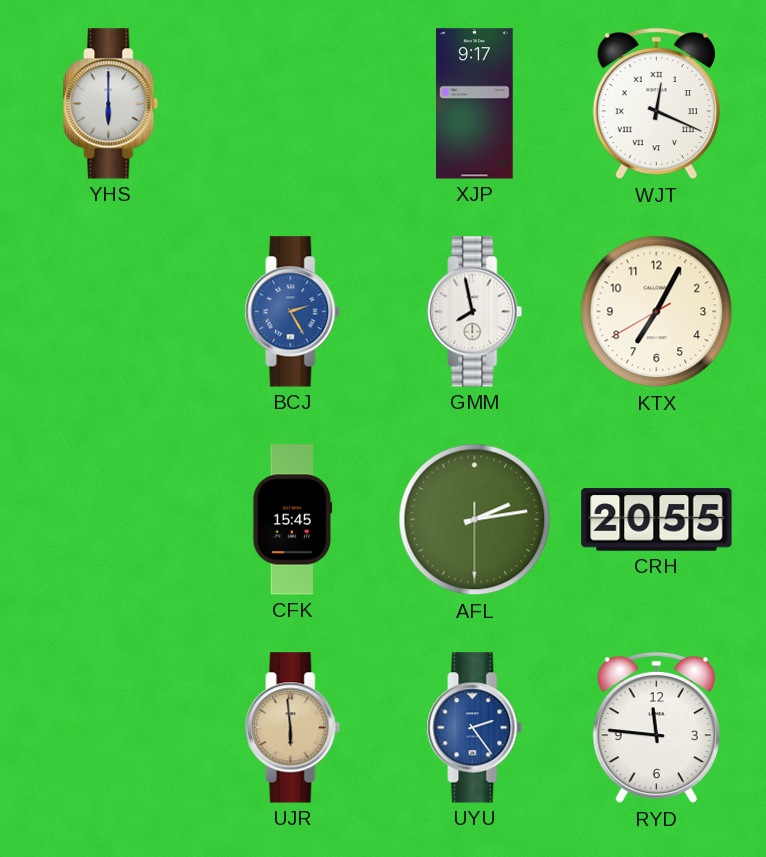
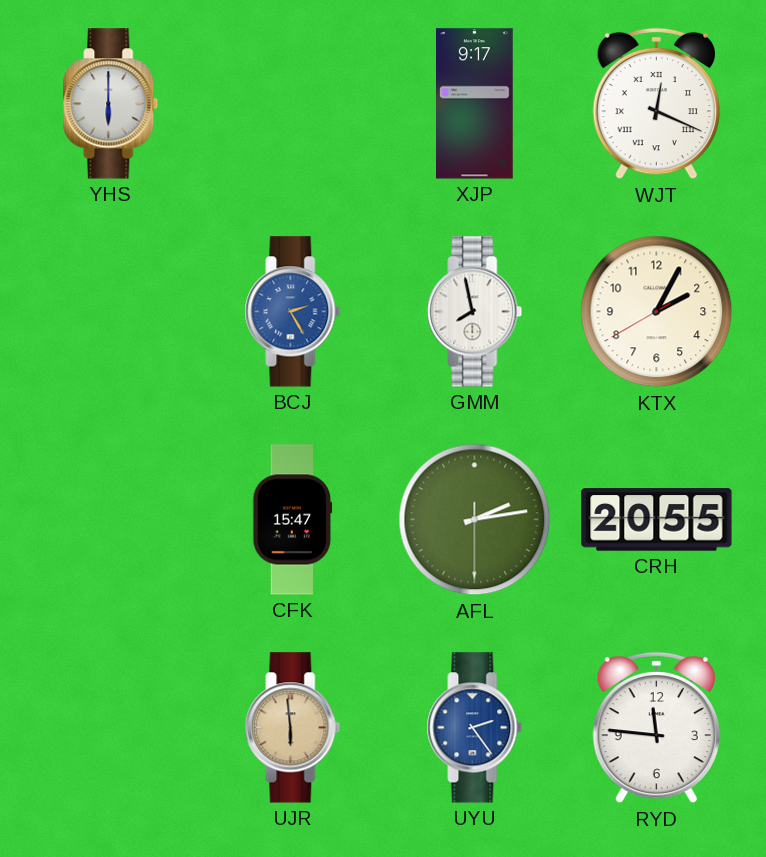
KTX: 7:04 -> 2:04
CFK: 15:45 -> 15:47
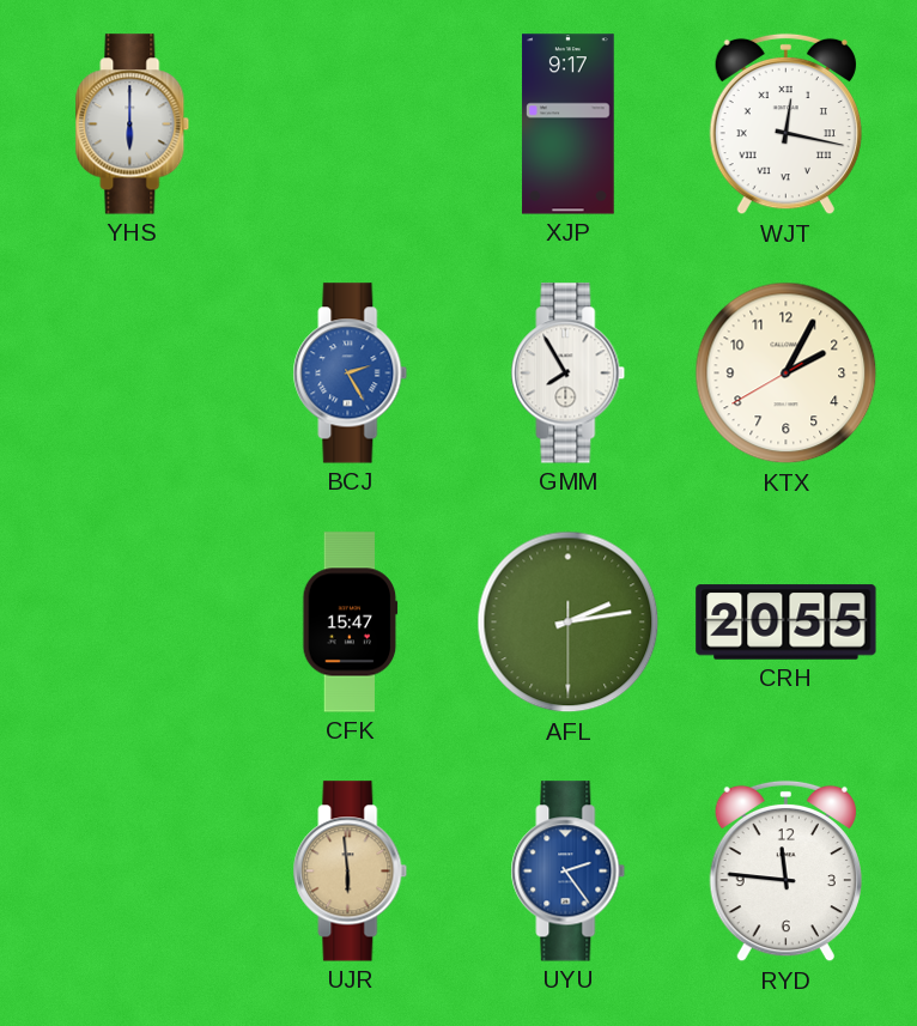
WJT: 12:19 -> 12:17
GMM: 7:58 -> 7:55
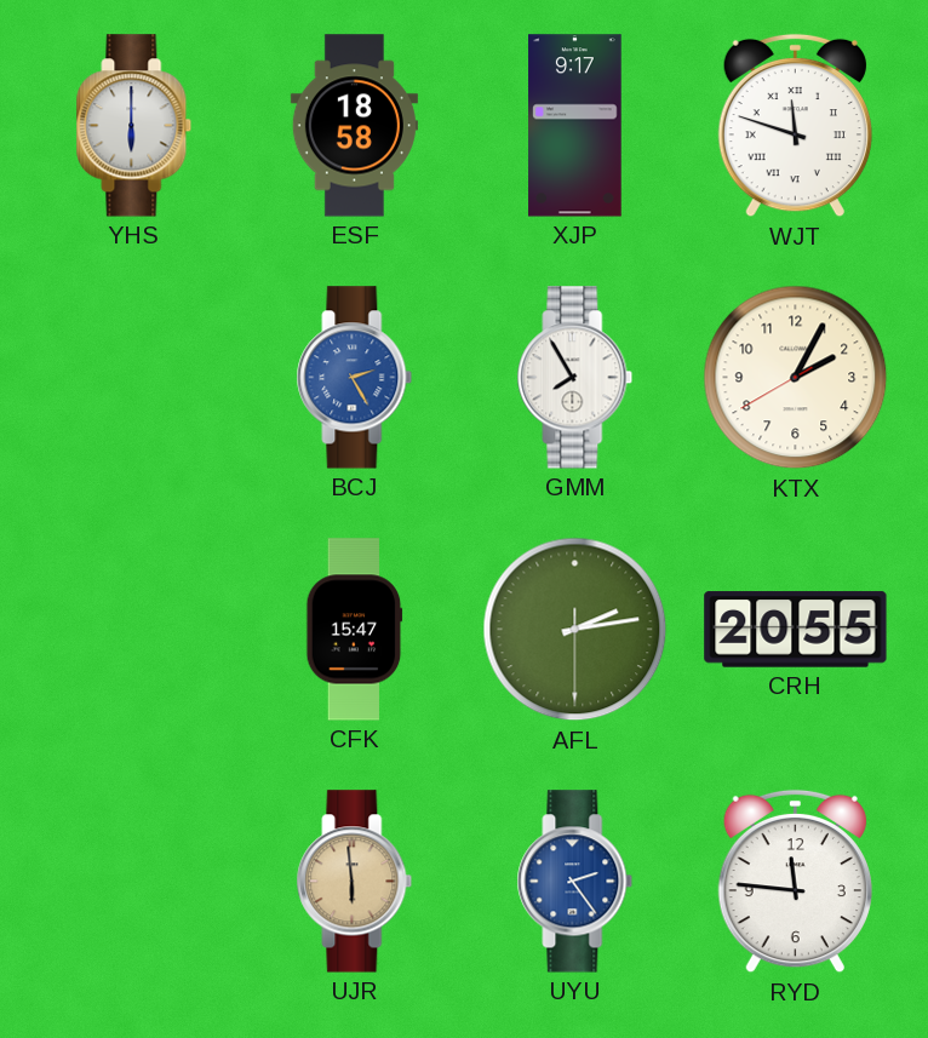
ESF: none -> 18:58
WJT: 12:17 -> 11:48
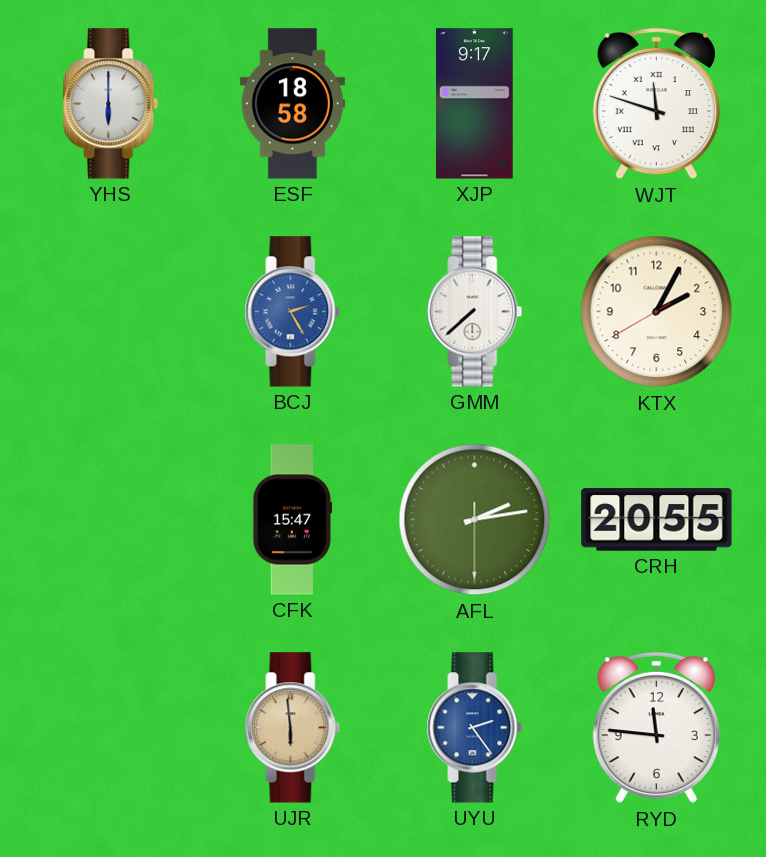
GMM: 7:55 -> 7:38
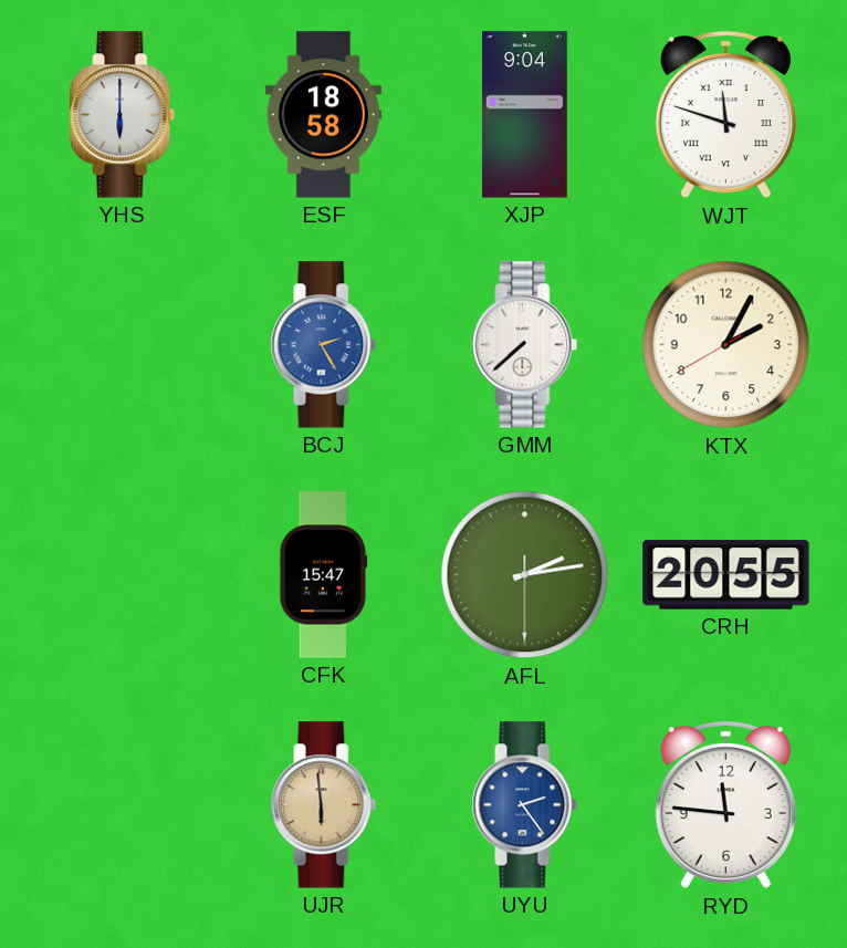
XJP: 9:17 -> 9:04
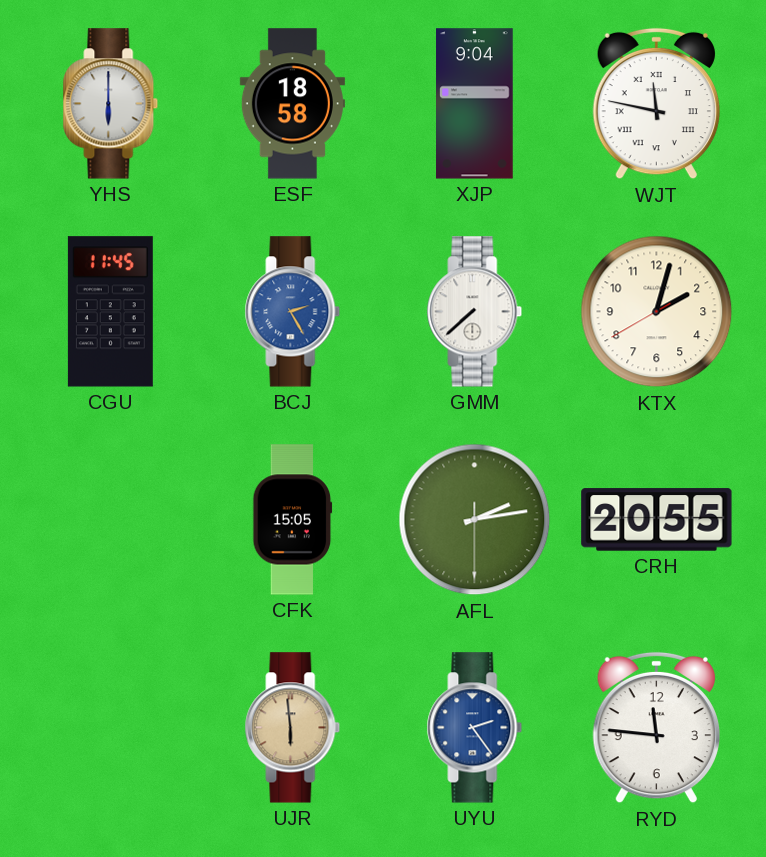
WJT: 11:48 -> 11:47
CGU: none -> 11:45
KTX: 2:04 -> 2:02
CFK: 15:47 -> 15:05
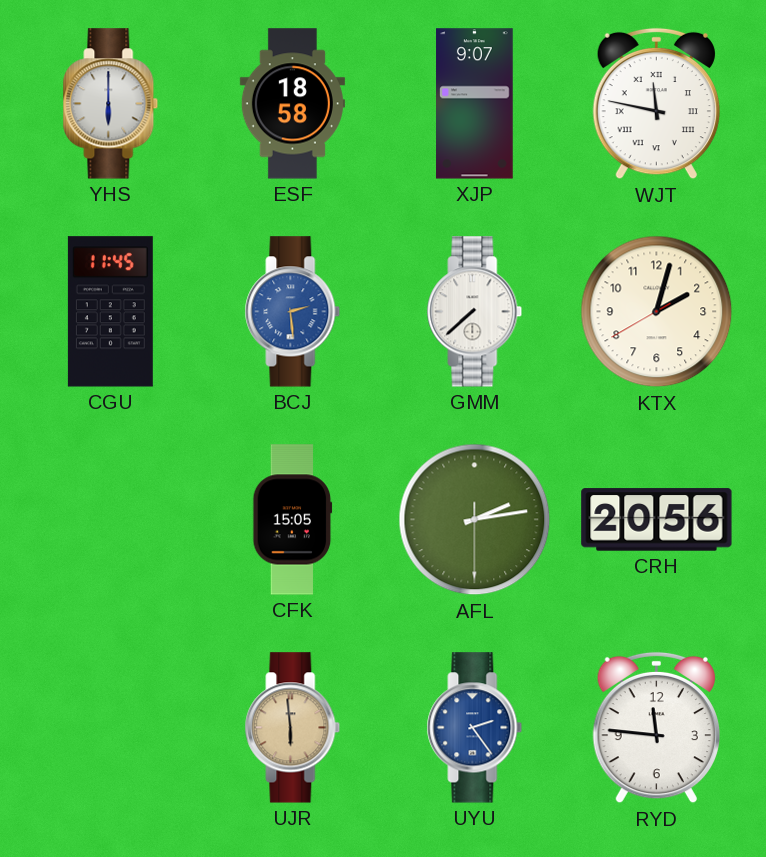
XJP: 9:04 -> 9:07
BCJ: 2:25 -> 2:29
CRH: 20:55 -> 20:56
